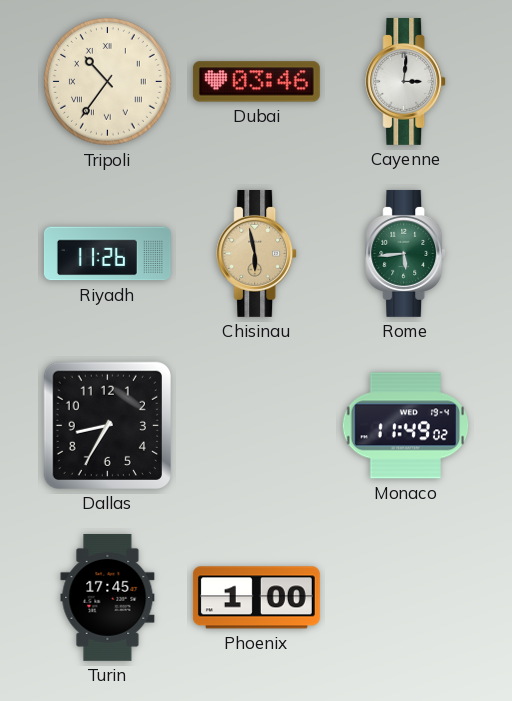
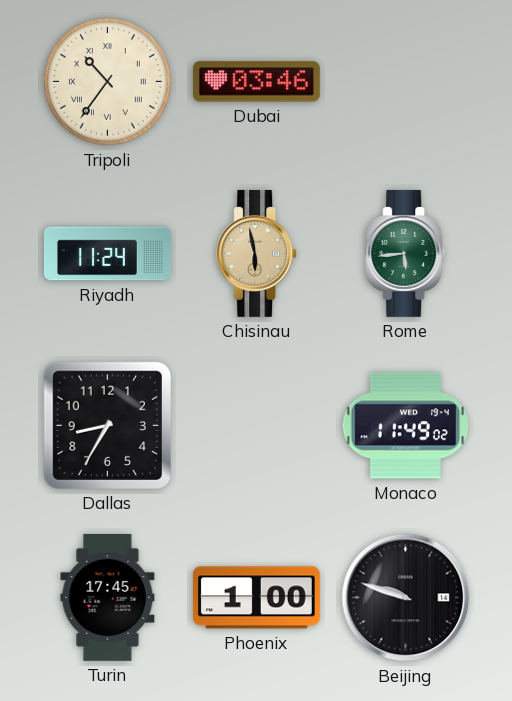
Cayenne: 3:01 -> none
Riyadh: 11:26 -> 11:24
Beijing: none -> 9:48
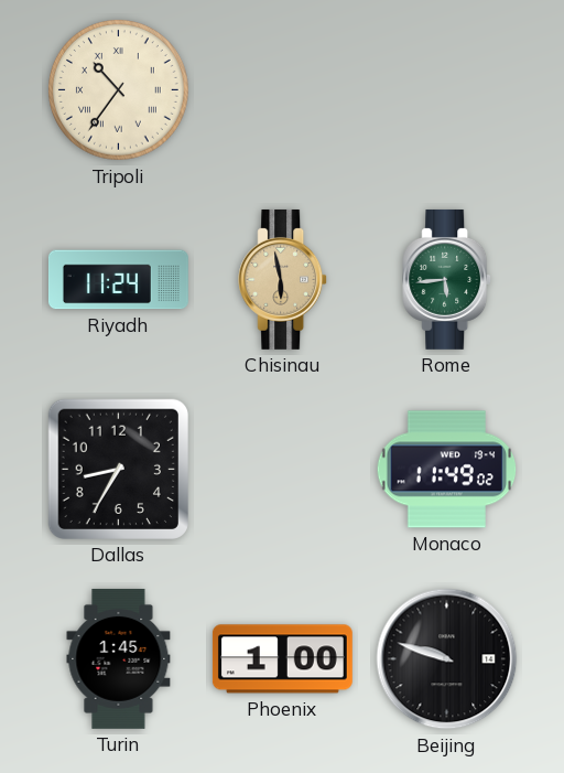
Dubai: 03:46 -> none
Turin: 17:45 -> 1:45
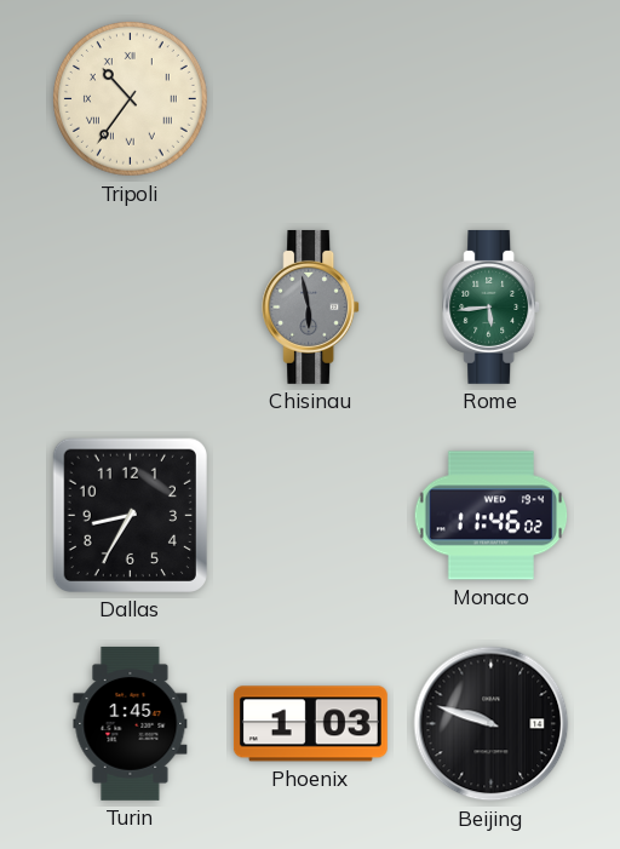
Riyadh: 11:24 -> none
Chisinau dial: champagne -> grey
Monaco: 11:49 -> 11:46
Phoenix: 1:00 -> 1:03
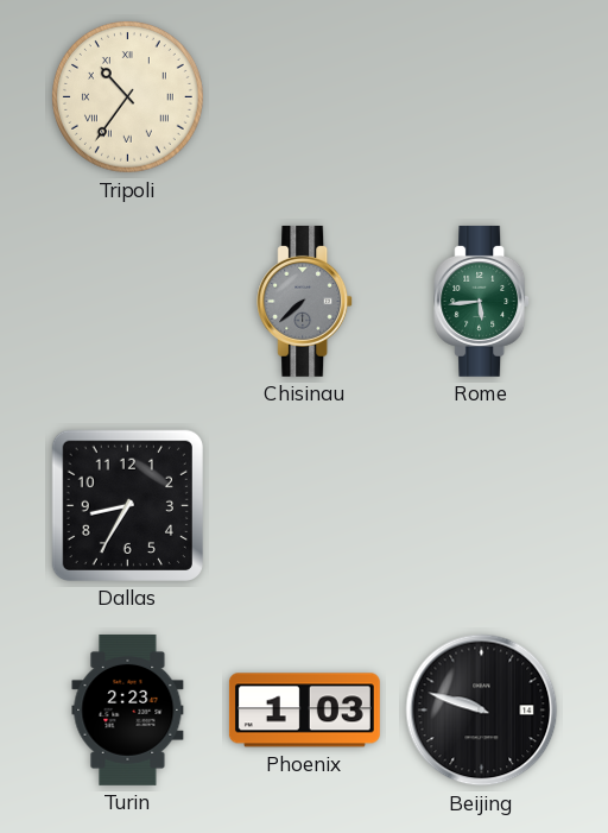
Chisinau: 5:58 -> 7:38
Monaco: 11:46 -> none
Turin: 1:45 -> 2:23
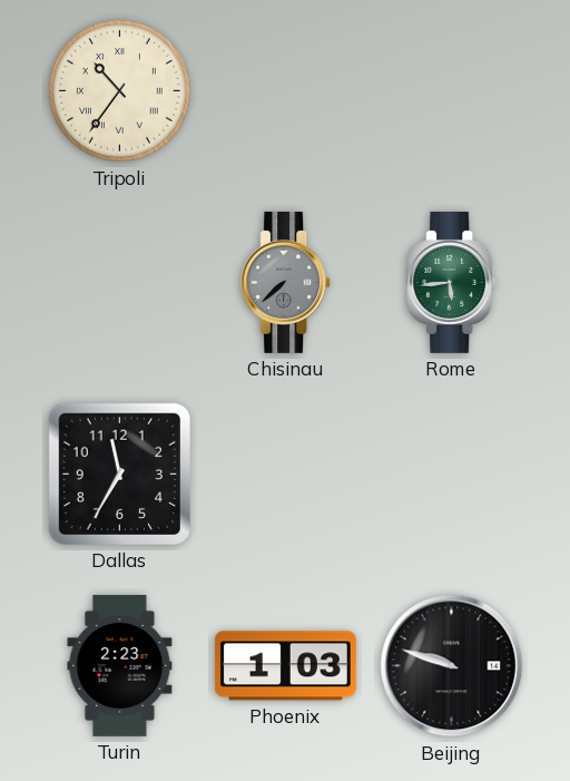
Dallas: 8:35 -> 11:35
